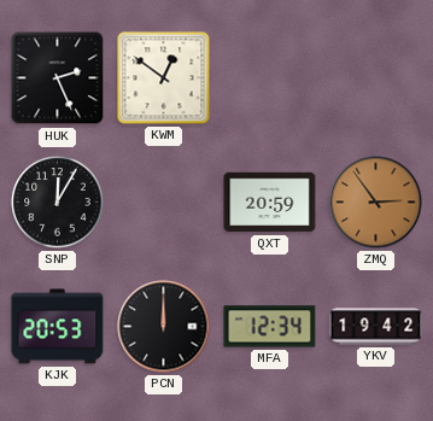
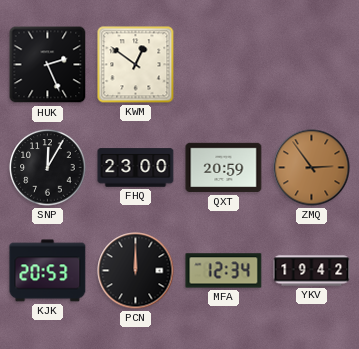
FHQ: none -> 23:00
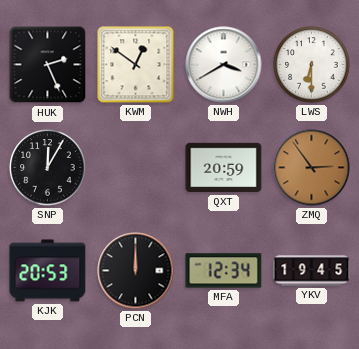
NWH: none -> 3:40
LWS: none -> 6:30
FHQ: 23:00 -> none
YKV: 19:42 -> 19:45
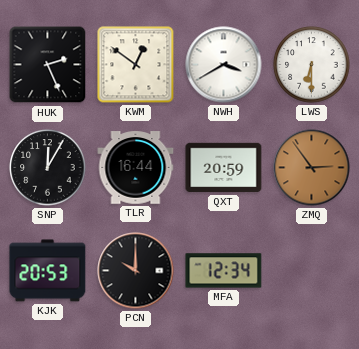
TLR: none -> 16:44
PCN: 12:00 -> 10:00
YKV: 19:45 -> none
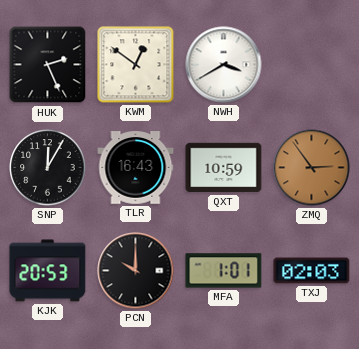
LWS: 6:30 -> none
TLR: 16:44 -> 16:43
QXT: 20:59 -> 10:59
MFA: 12:34 -> 1:01
TXJ: none -> 02:03
